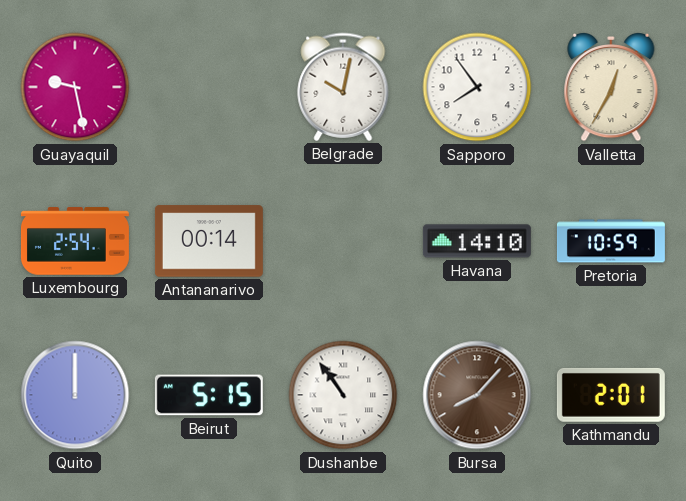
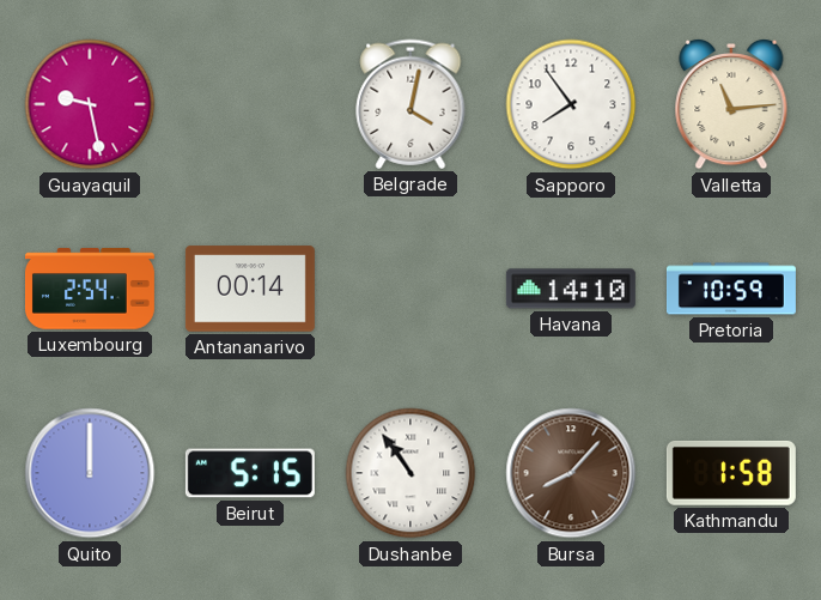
Belgrade: 10:02 -> 4:02
Valletta: 12:35 -> 11:14
Kathmandu: 2:01 -> 1:58
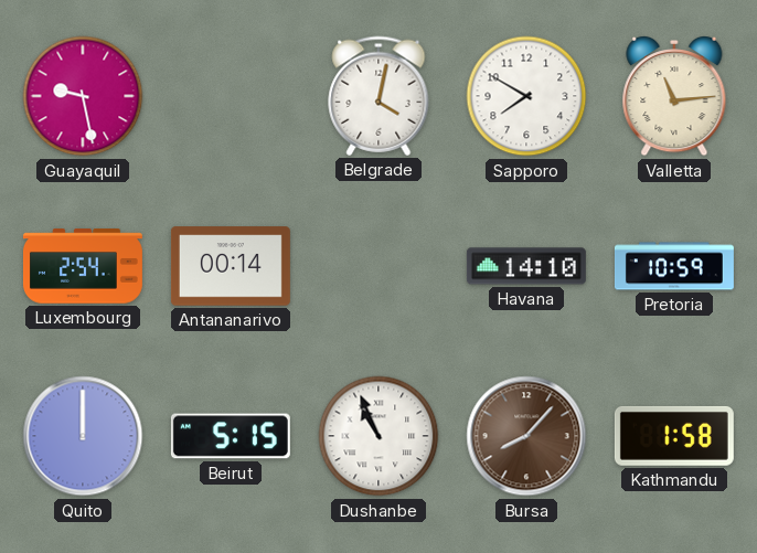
Sapporo: 7:54 -> 7:50
Dushanbe: 10:54 -> 10:56
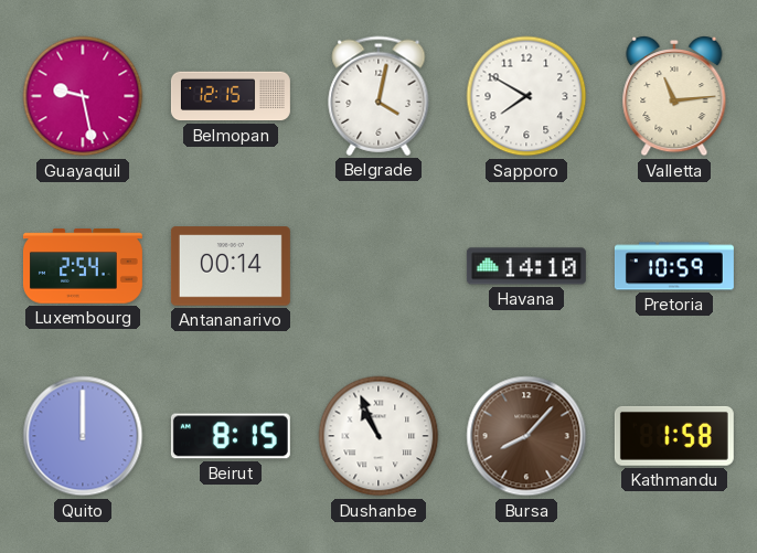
Belmopan: none -> 12:15
Beirut: 5:15 -> 8:15
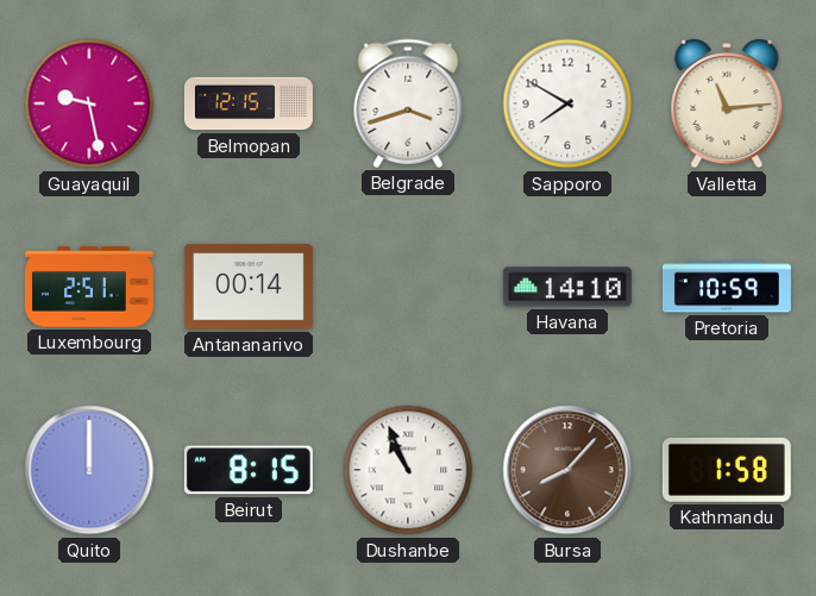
Belgrade: 4:02 -> 3:42
Luxembourg: 2:54 -> 2:51
